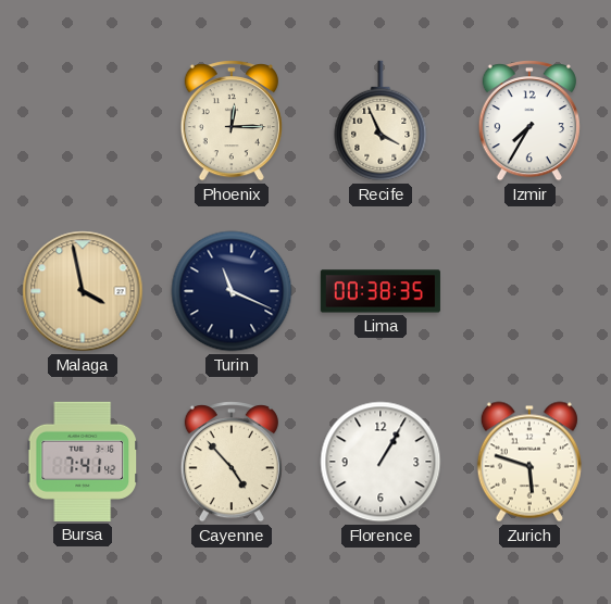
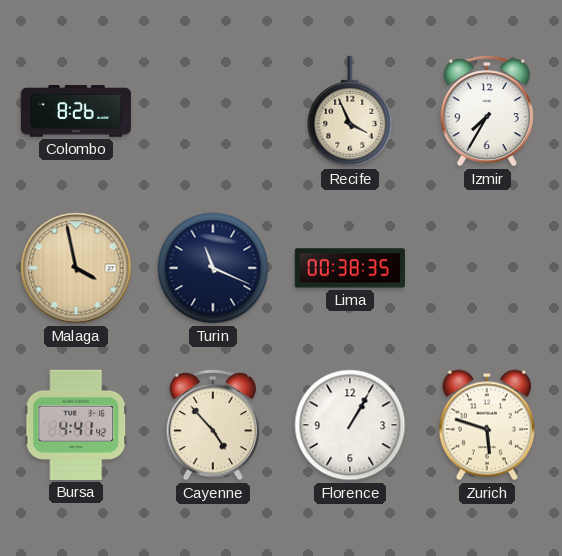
Colombo: none -> 8:26
Phoenix: 12:15 -> none
Bursa: 7:41 -> 4:41
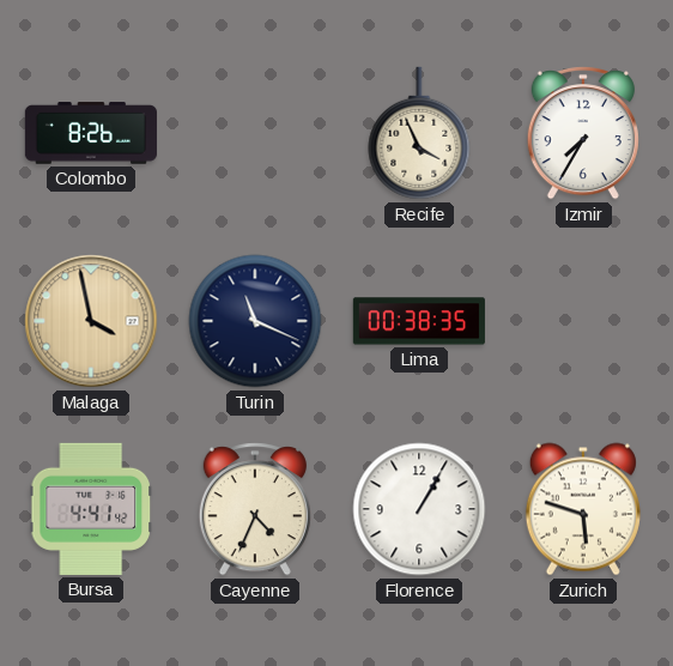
Cayenne: 4:53 -> 4:34
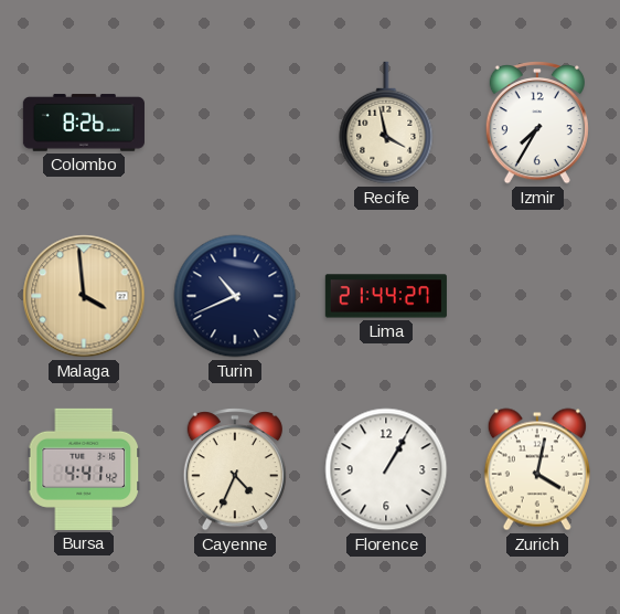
Recife: 3:56 -> 3:58
Malaga: 3:58 -> 3:59
Turin: 11:19 -> 10:41
Lima: 00:38 -> 21:44
Zurich: 5:48 -> 4:02
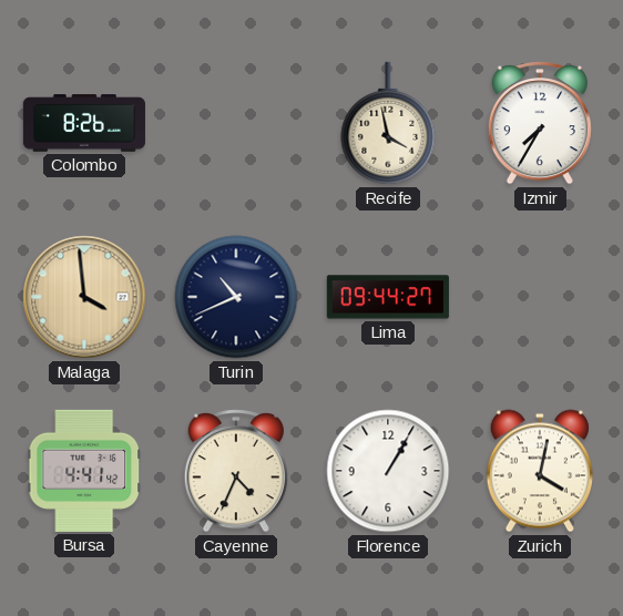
Lima: 21:44 -> 09:44
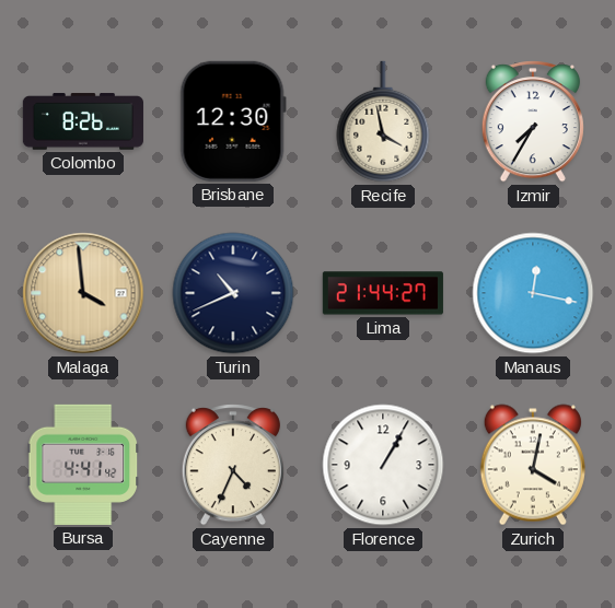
Brisbane: none -> 12:30
Lima: 09:44 -> 21:44
Manaus: none -> 12:17
